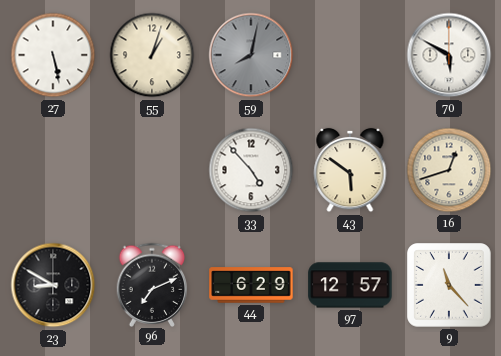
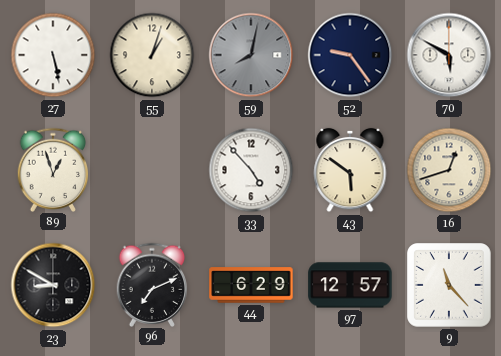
52: none -> 9:24
89: none -> 12:57
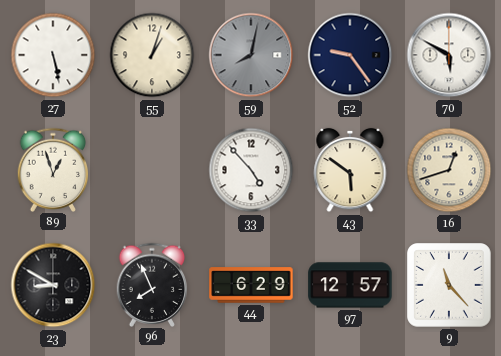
96: 7:11 -> 7:56
